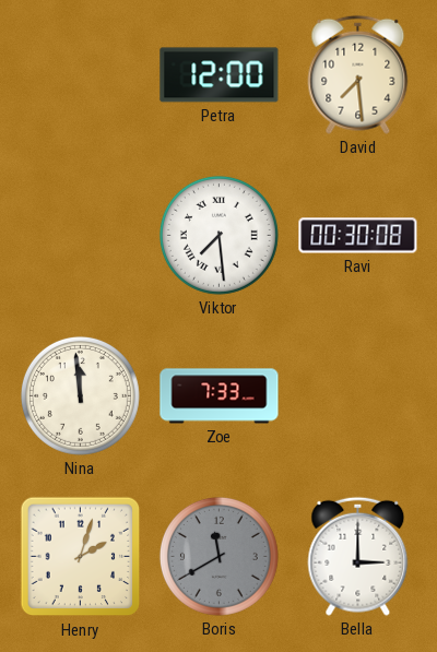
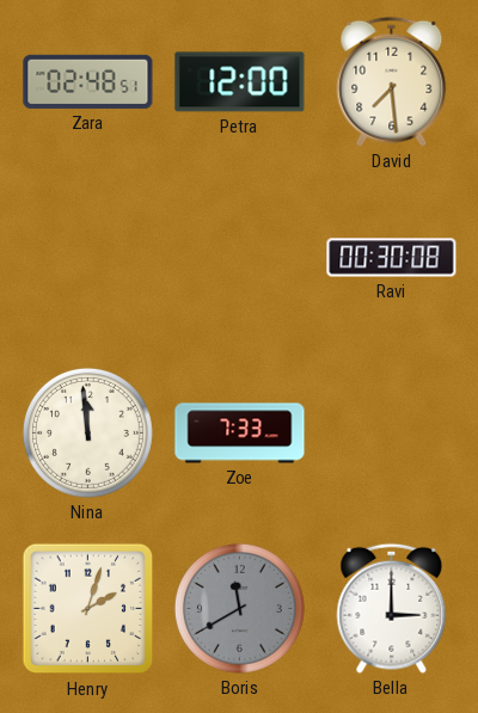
Zara: none -> 02:48
Viktor: 7:29 -> none
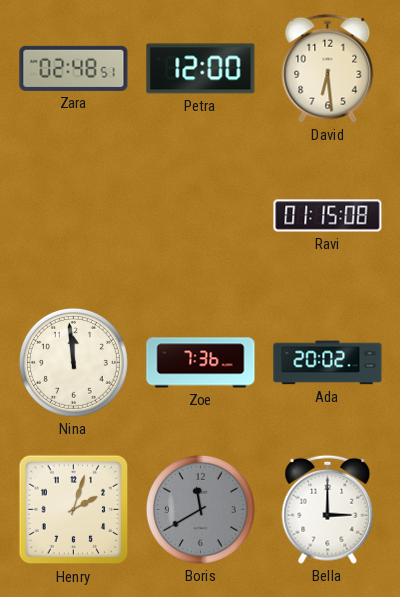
David: 7:29 -> 6:29
Ravi: 00:30 -> 01:15
Zoe: 7:33 -> 7:36
Ada: none -> 20:02
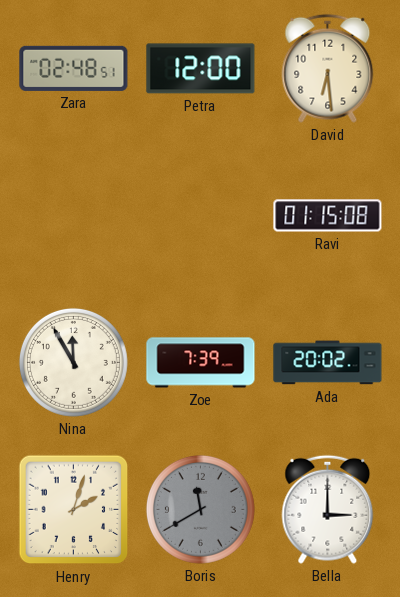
Nina: 11:59 -> 11:55
Zoe: 7:36 -> 7:39
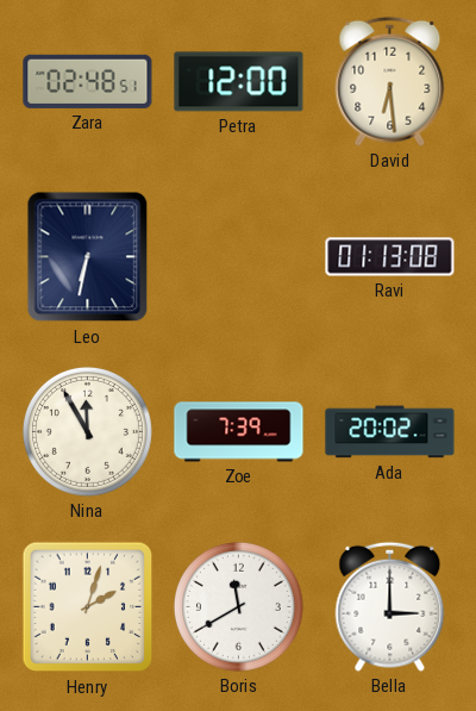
Leo: none -> 6:32
Ravi: 01:15 -> 01:13
Boris dial: grey -> white
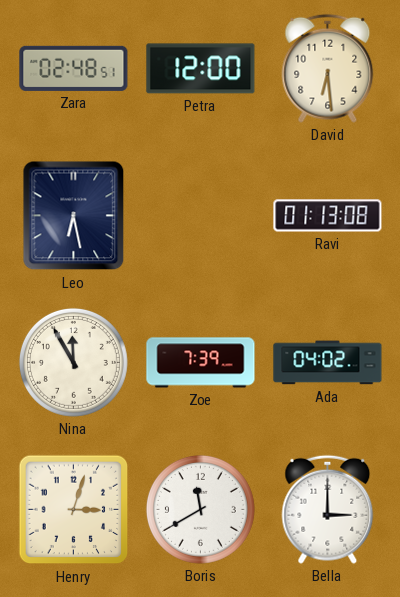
Leo: 6:32 -> 6:28
Ada: 20:02 -> 04:02
Henry: 2:03 -> 3:03
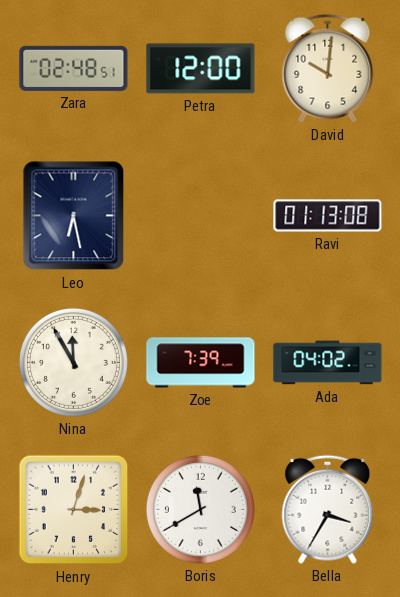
David: 6:29 -> 10:01
Bella: 3:00 -> 3:35
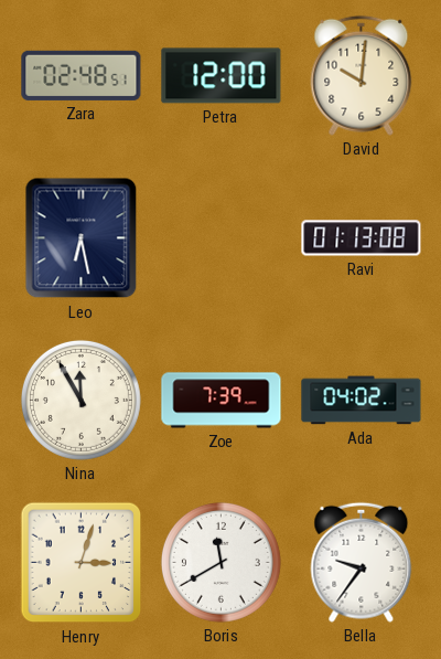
Bella: 3:35 -> 9:36
